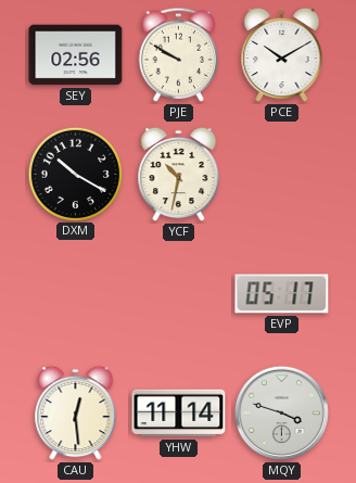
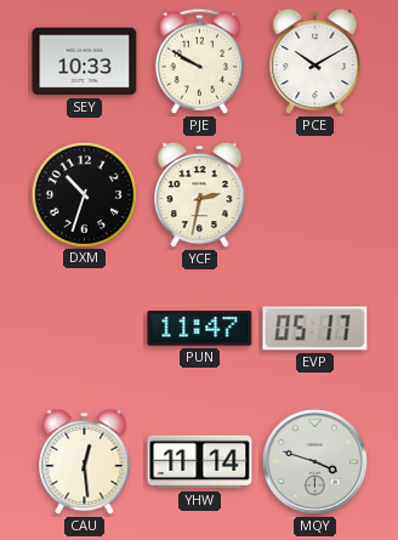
SEY: 02:56 -> 10:33
DXM: 10:20 -> 10:33
YCF: 10:32 -> 2:32
PUN: none -> 11:47
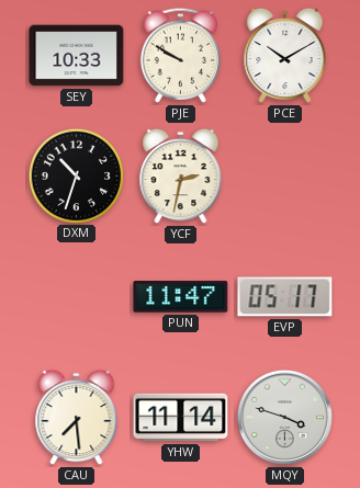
CAU: 12:29 -> 7:29
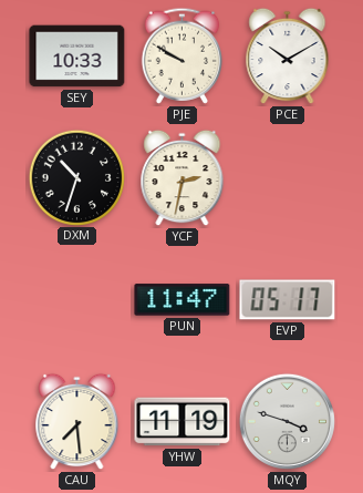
YHW: 11:14 -> 11:19
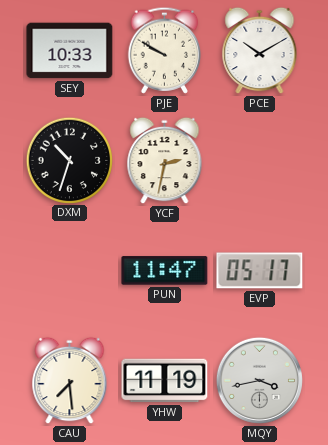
MQY: 3:48 -> 3:43
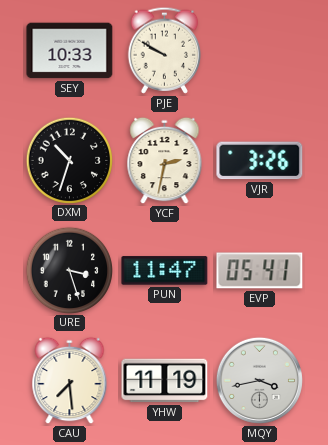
PCE: 10:10 -> none
VJR: none -> 3:26
URE: none -> 3:27
EVP: 05:17 -> 05:41
